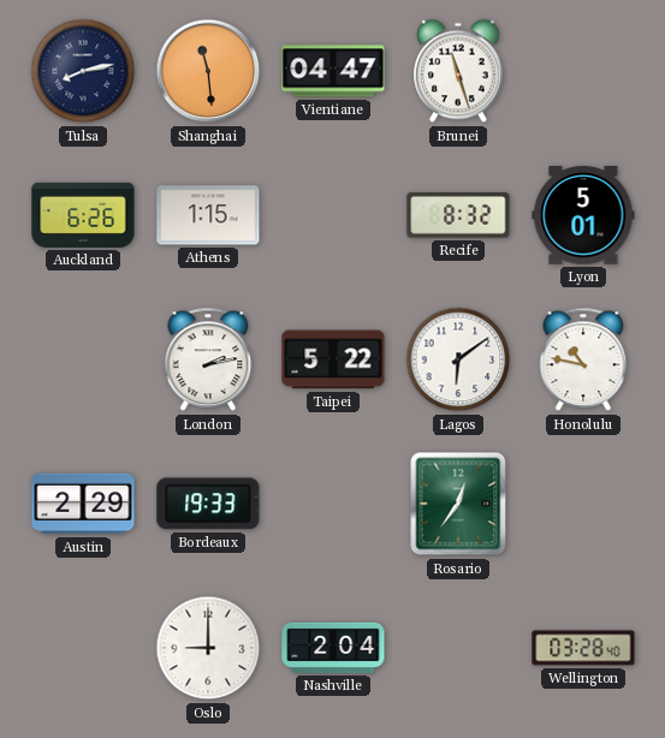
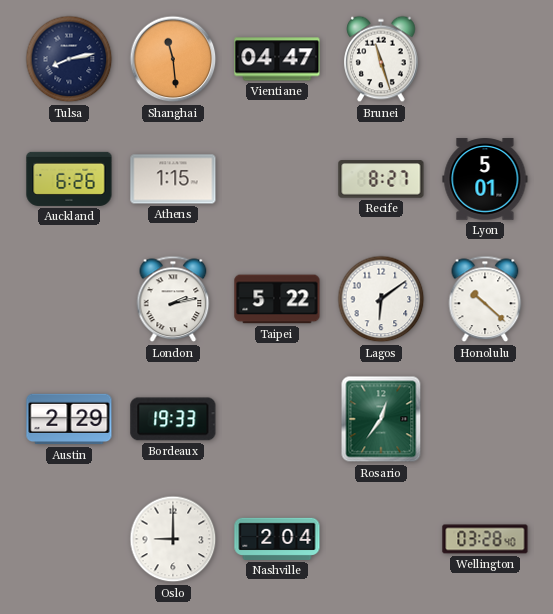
Recife: 8:32 -> 8:27
Honolulu: 10:47 -> 10:22
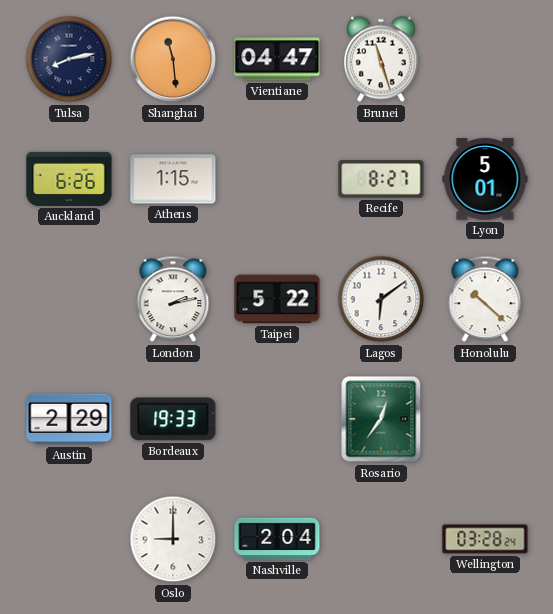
Wellington: 03:28:40 -> 03:28:24
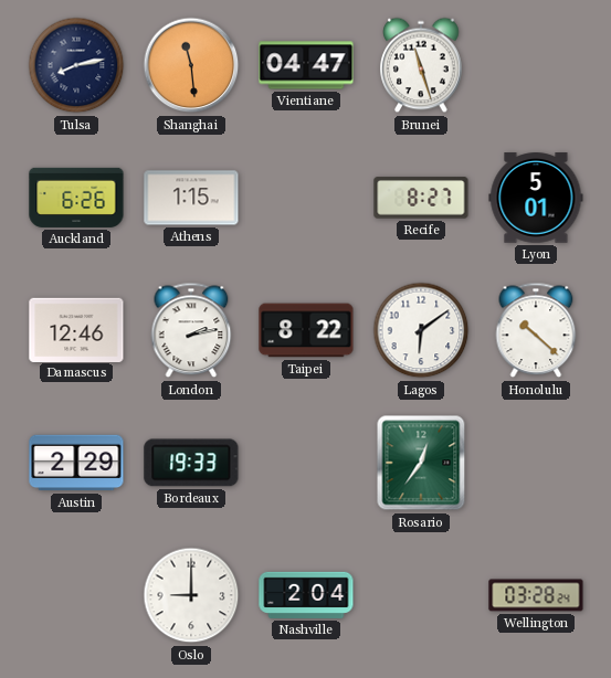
Damascus: none -> 12:46
Taipei: 5:22 -> 8:22
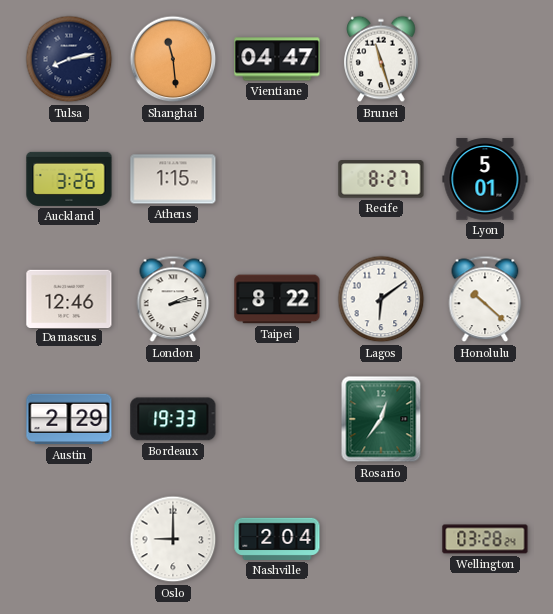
Auckland: 6:26 -> 3:26
